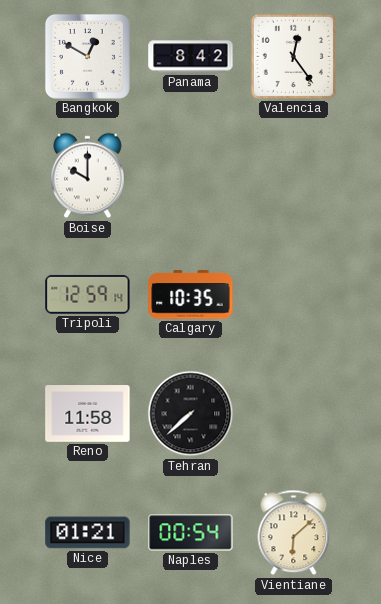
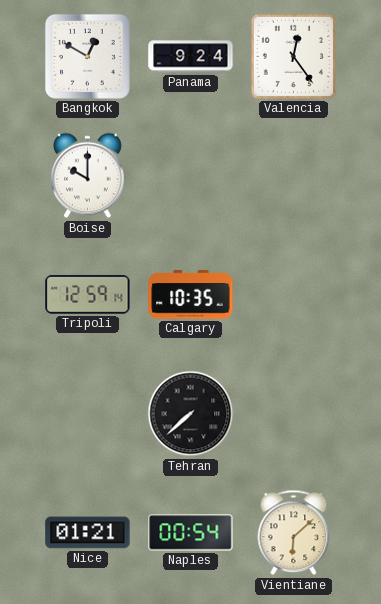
Panama: 8:42 -> 9:24
Reno: 11:58 -> none
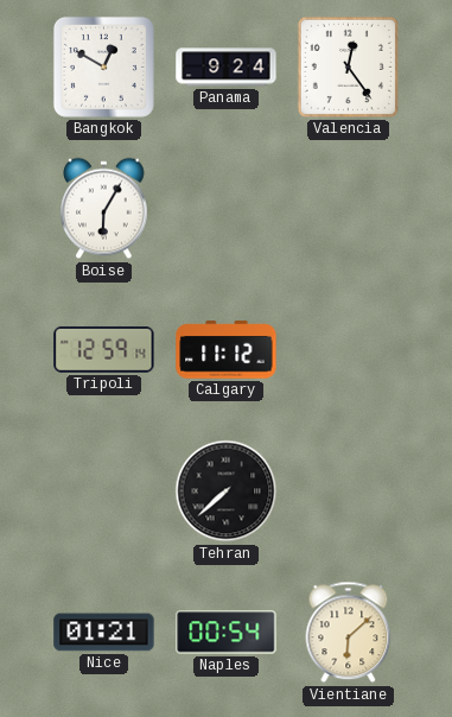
Boise: 10:00 -> 6:05
Calgary: 10:35 -> 11:12
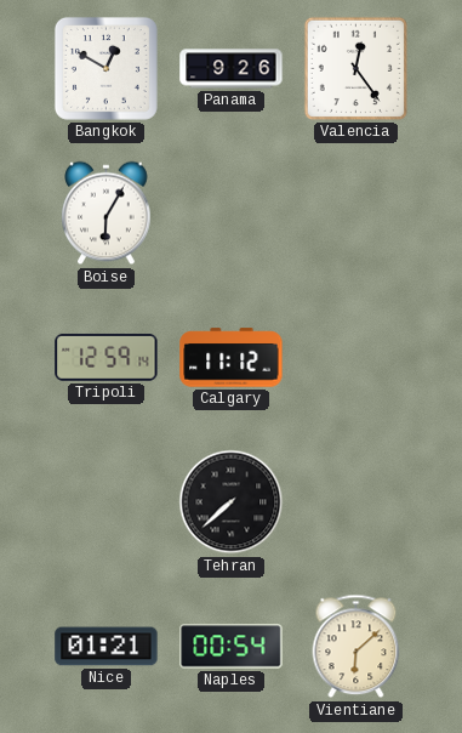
Panama: 9:24 -> 9:26
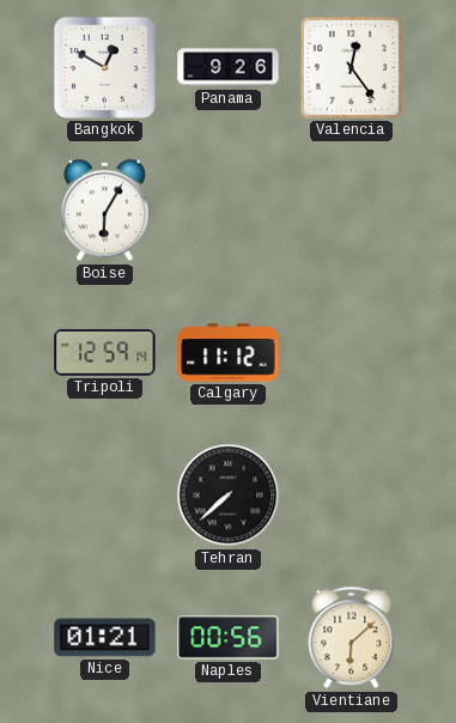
Naples: 00:54 -> 00:56
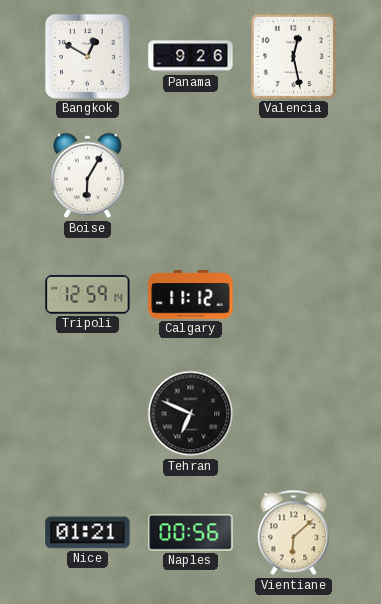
Valencia: 12:24 -> 12:28
Tehran: 7:38 -> 6:49
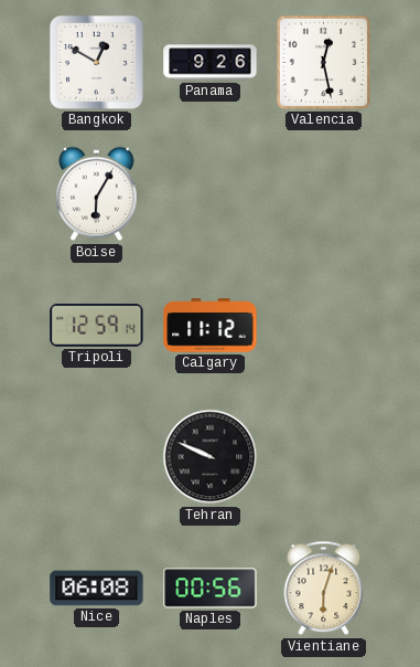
Tehran: 6:49 -> 9:49
Nice: 01:21 -> 06:08
Vientiane: 6:08 -> 6:03
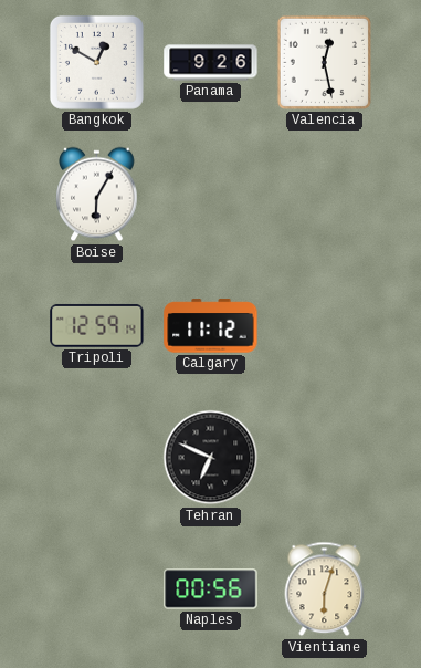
Tehran: 9:49 -> 6:49
Nice: 06:08 -> none
